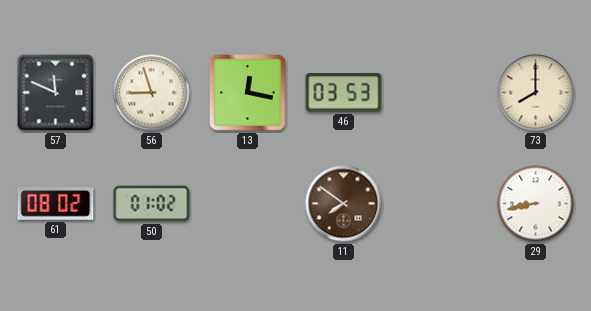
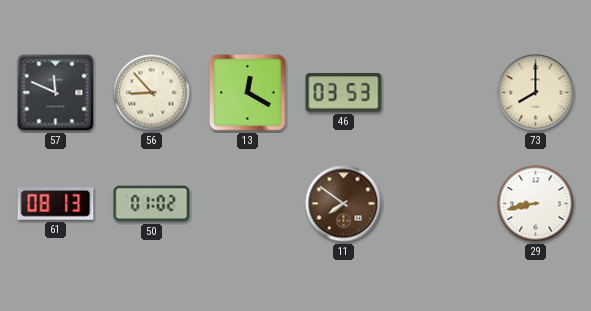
56: 8:57 -> 8:53
13: 12:17 -> 12:20
61: 08:02 -> 08:13
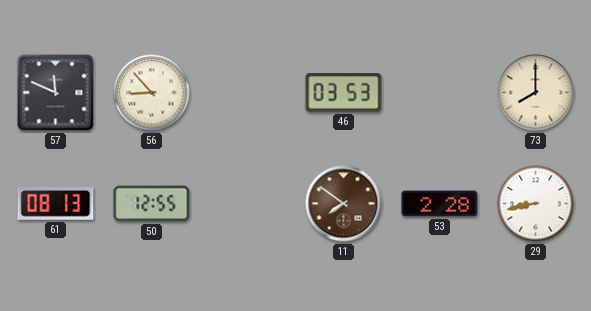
13: 12:20 -> none
50: 01:02 -> 12:55
53: none -> 2:28
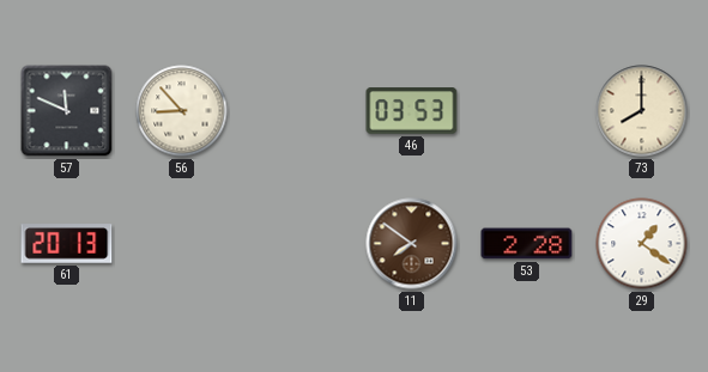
61: 08:13 -> 20:13
50: 12:55 -> none
29: 8:43 -> 1:21
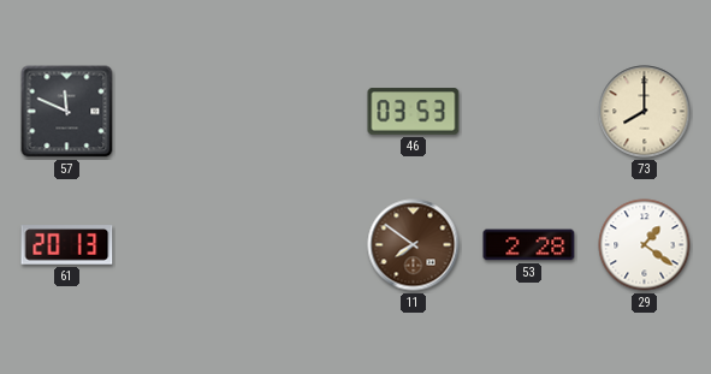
56: 8:53 -> none
